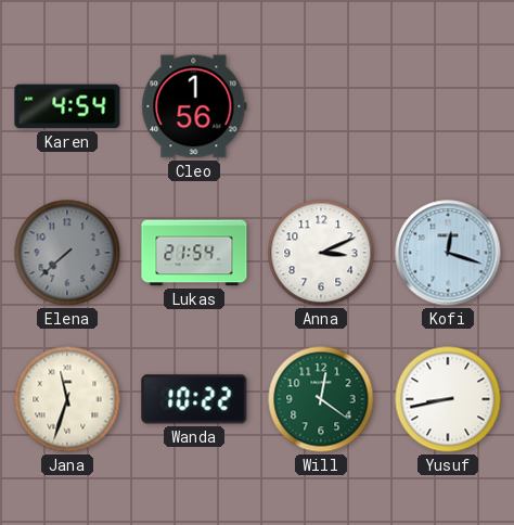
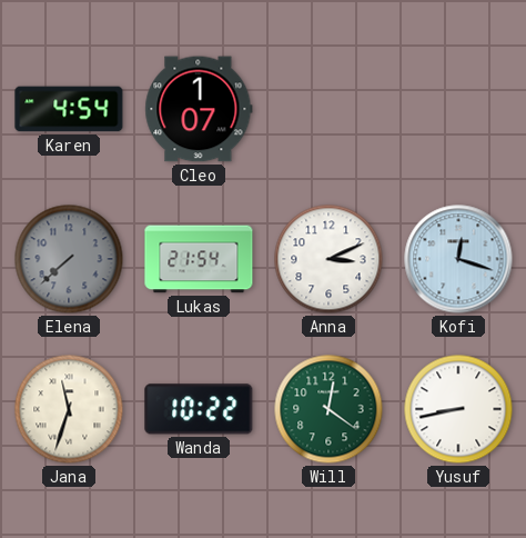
Cleo: 1:56 -> 1:07
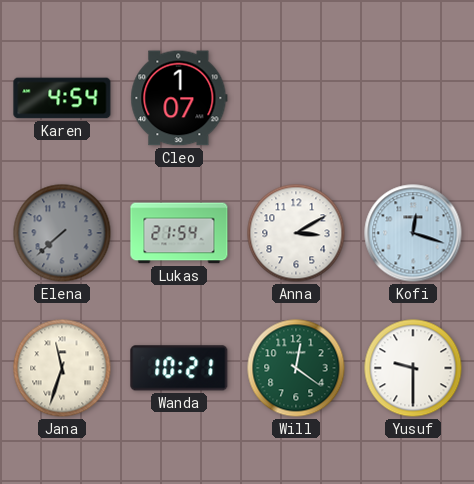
Anna: 3:11 -> 3:10
Wanda: 10:22 -> 10:21
Yusuf: 8:43 -> 9:30
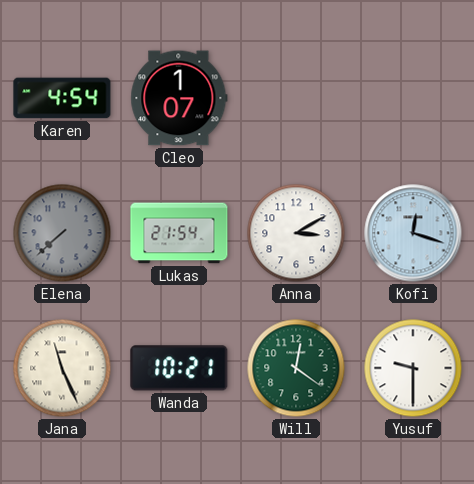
Jana: 11:33 -> 11:26
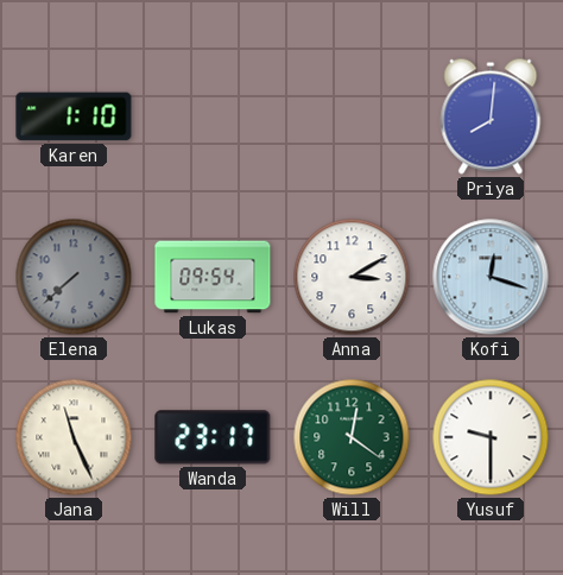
Karen: 4:54 -> 1:10
Cleo: 1:07 -> none
Priya: none -> 8:01
Lukas: 21:54 -> 09:54
Wanda: 10:21 -> 23:17
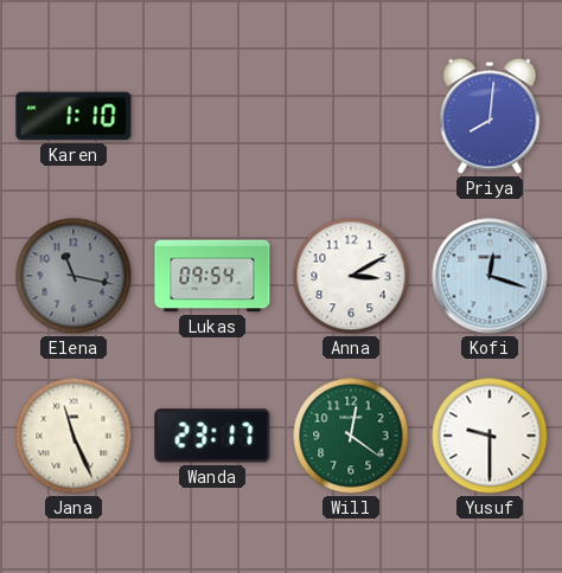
Elena: 7:38 -> 11:17
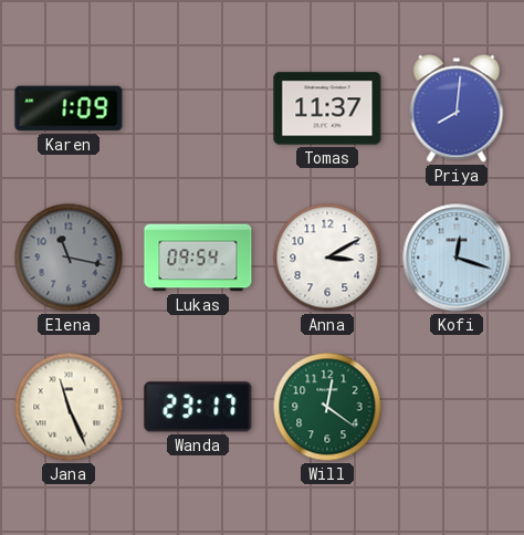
Karen: 1:10 -> 1:09
Tomas: none -> 11:37
Yusuf: 9:30 -> none
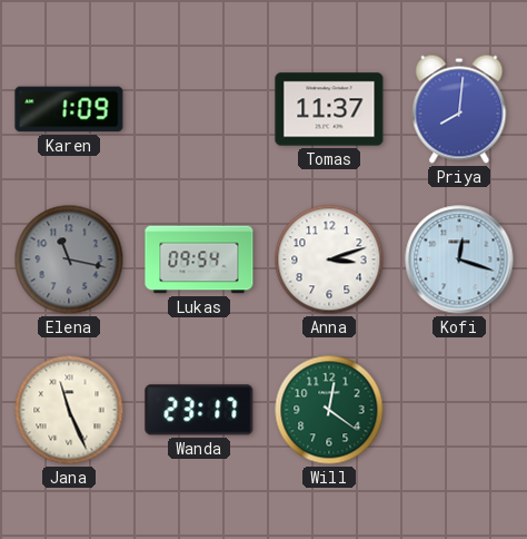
Anna: 3:10 -> 3:12
